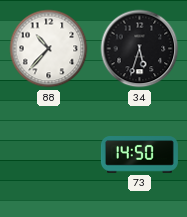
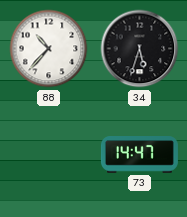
73: 14:50 -> 14:47
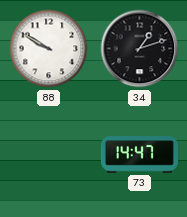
88: 10:37 -> 9:50
34: 5:33 -> 1:12
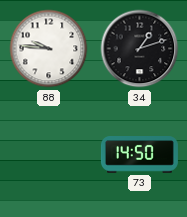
88: 9:50 -> 9:46
73: 14:47 -> 14:50
